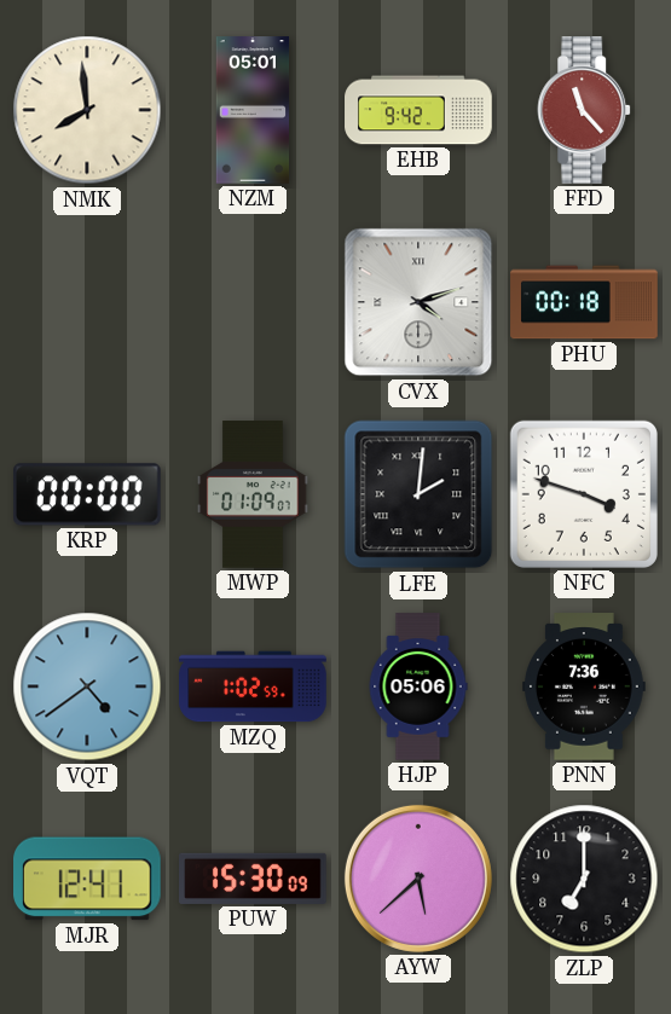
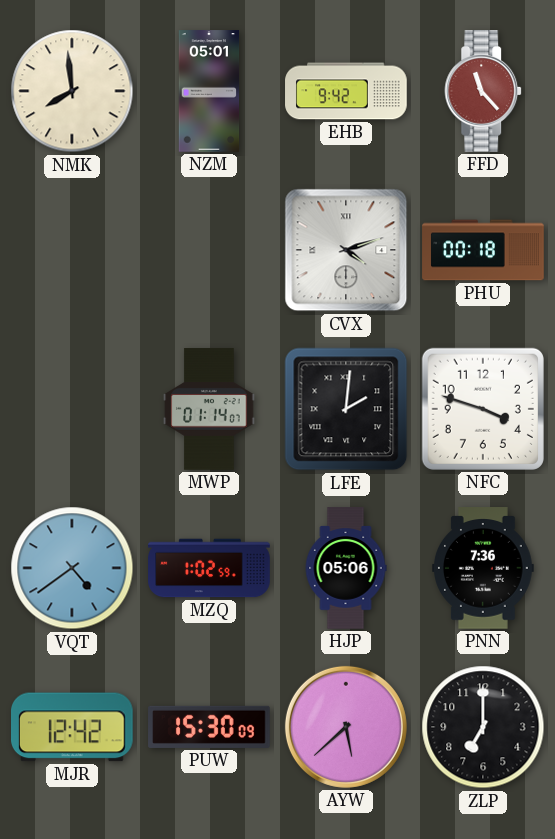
KRP: 00:00 -> none
MWP: 01:09 -> 01:14
MJR: 12:41 -> 12:42
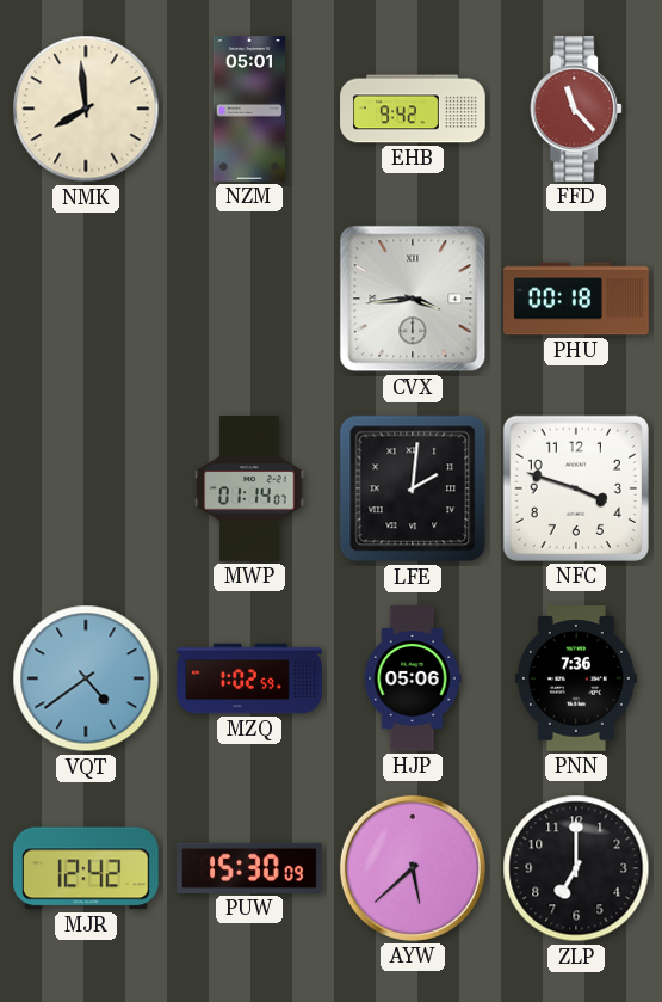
CVX: 4:12 -> 3:44
